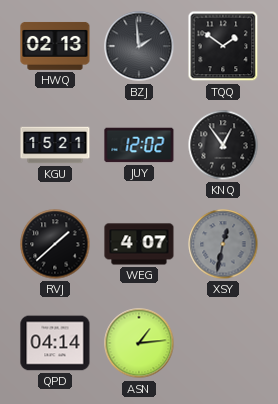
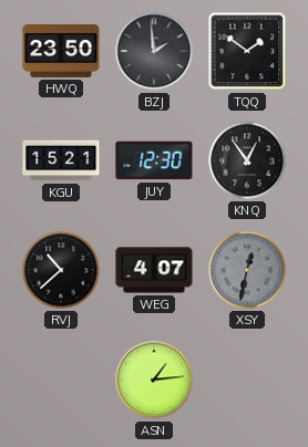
HWQ: 02:13 -> 23:50
JUY: 12:02 -> 12:30
RVJ: 1:38 -> 10:38
QPD: 04:14 -> none
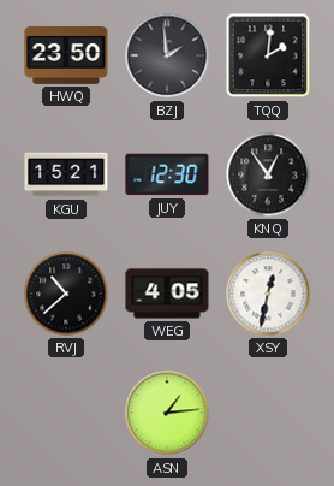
TQQ: 1:51 -> 2:01
WEG: 4:07 -> 4:05
XSY dial: grey -> white
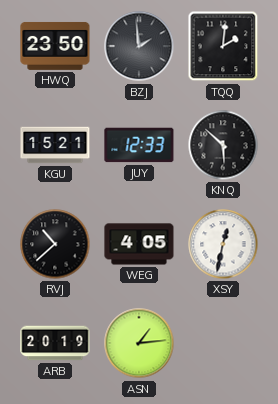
JUY: 12:30 -> 12:33
KNQ: 12:54 -> 5:52
ARB: none -> 20:19
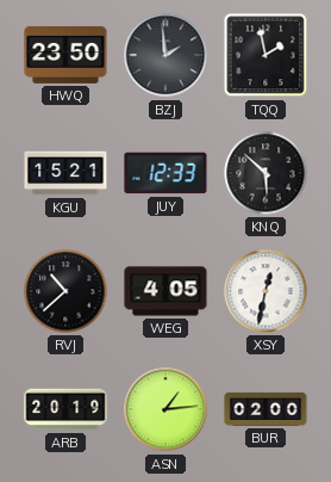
TQQ: 2:01 -> 1:58
BUR: none -> 02:00
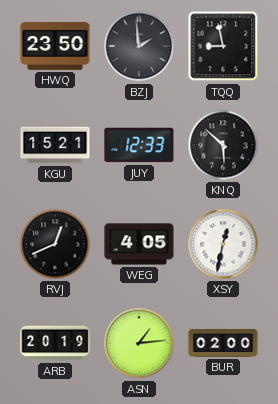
TQQ: 1:58 -> 8:58
RVJ: 10:38 -> 12:41
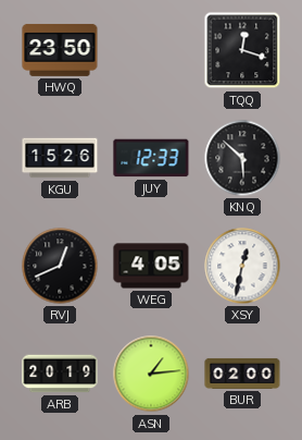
BZJ: 1:59 -> none
TQQ: 8:58 -> 12:18
KGU: 15:21 -> 15:26
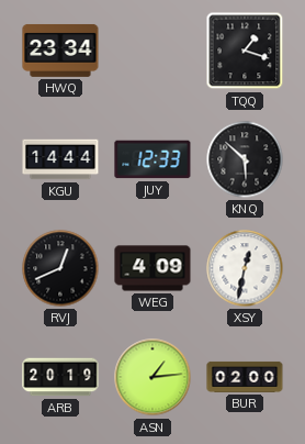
HWQ: 23:50 -> 23:34
TQQ: 12:18 -> 1:18
KGU: 15:26 -> 14:44
WEG: 4:05 -> 4:09
